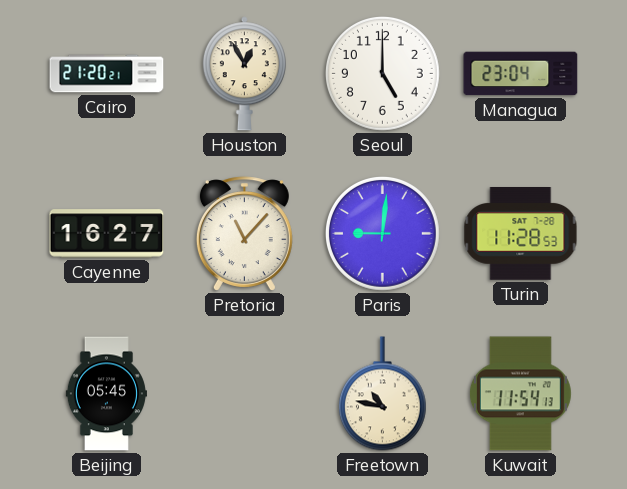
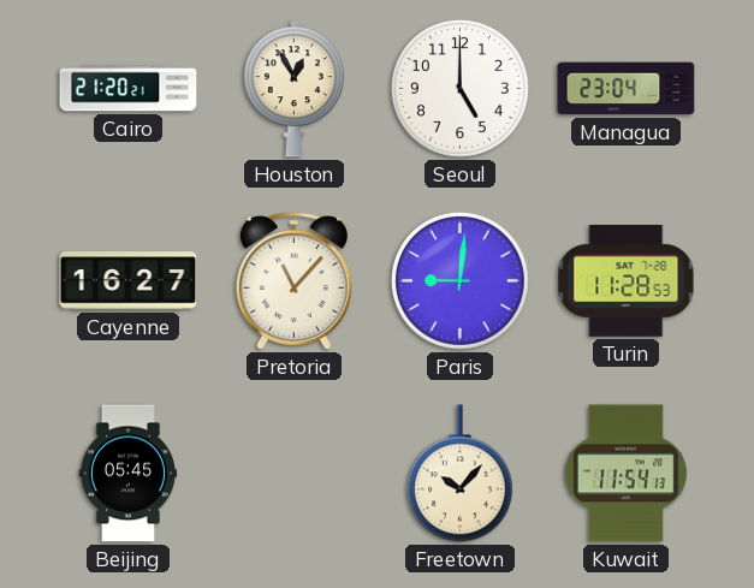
Freetown: 10:47 -> 10:07
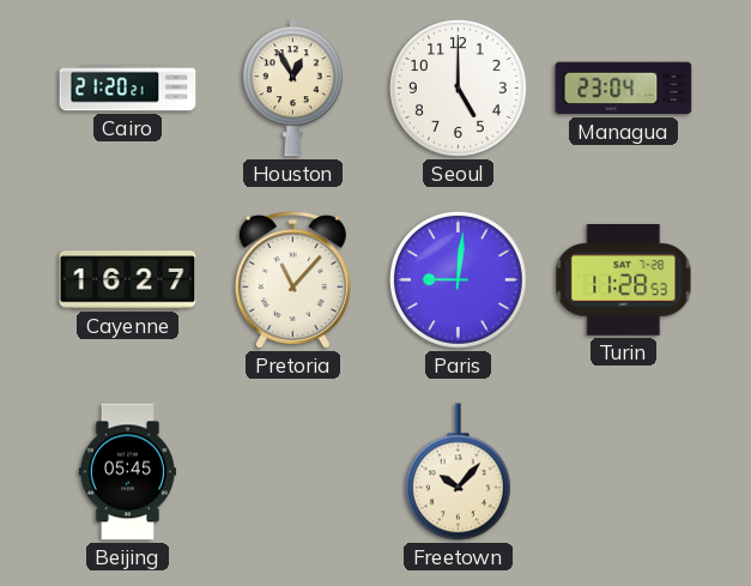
Kuwait: 11:54 -> none
